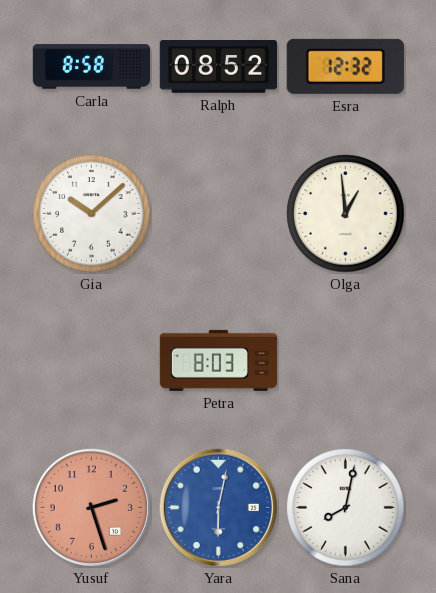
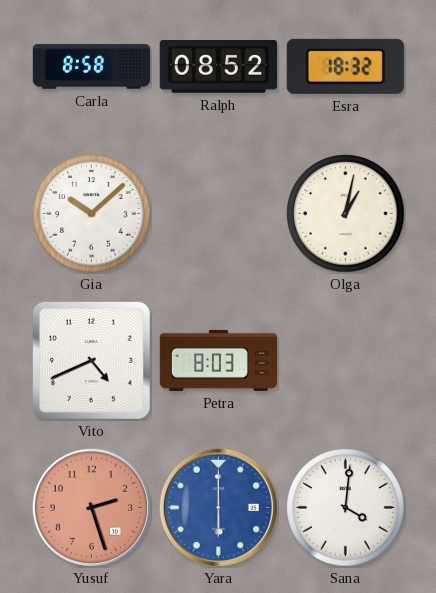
Esra: 12:32 -> 18:32
Olga: 12:59 -> 1:02
Vito: none -> 4:41
Yara: 6:02 -> 6:00
Sana: 8:02 -> 4:01
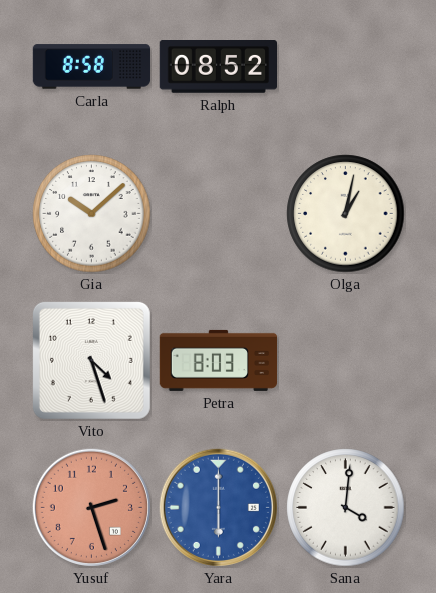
Esra: 18:32 -> none
Vito: 4:41 -> 4:27
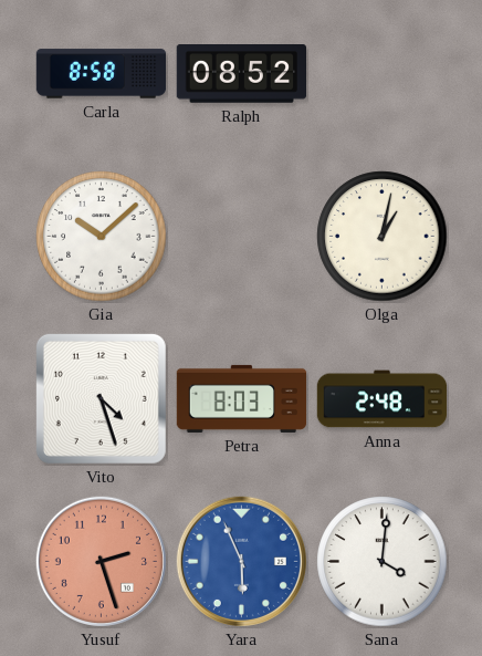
Anna: none -> 2:48
Yara: 6:00 -> 5:56
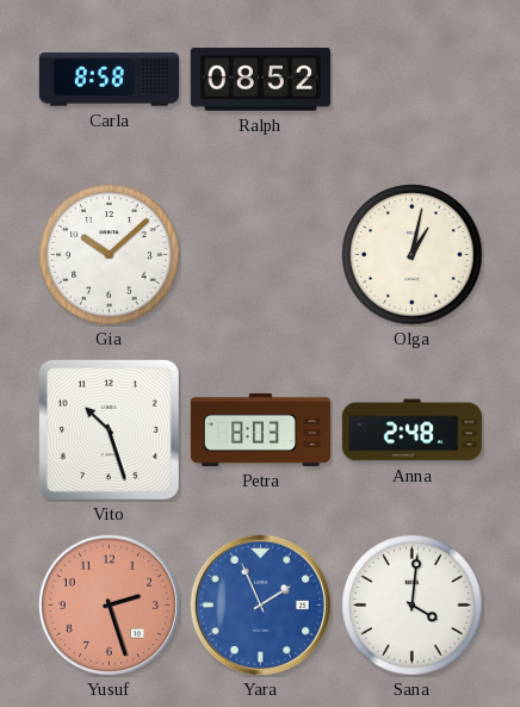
Vito: 4:27 -> 10:27
Yara: 5:56 -> 1:56
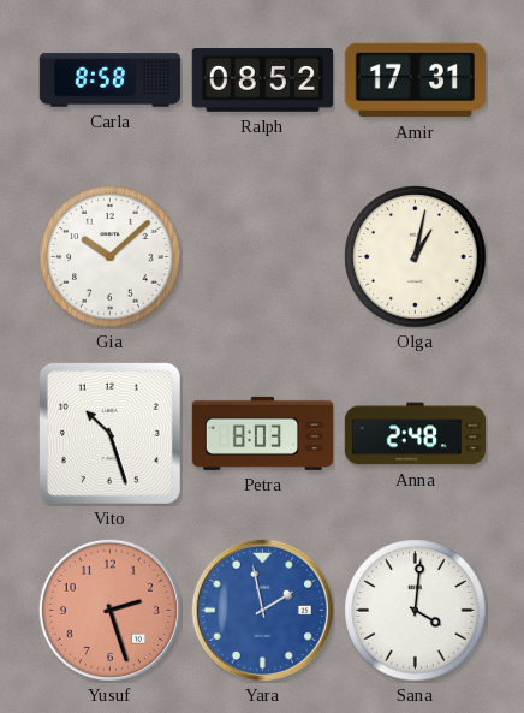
Amir: none -> 17:31
Yara: 1:56 -> 1:58
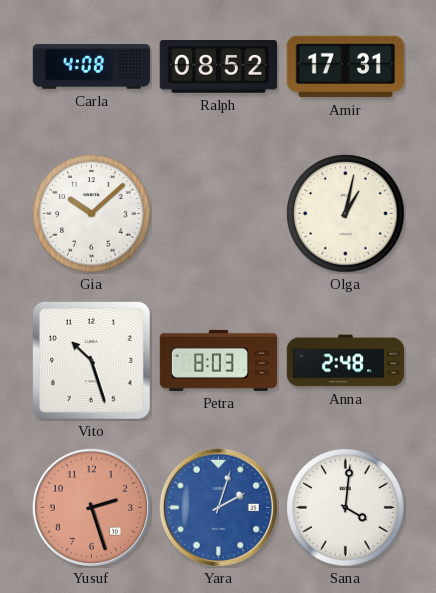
Carla: 8:58 -> 4:08
Yara: 1:58 -> 2:03
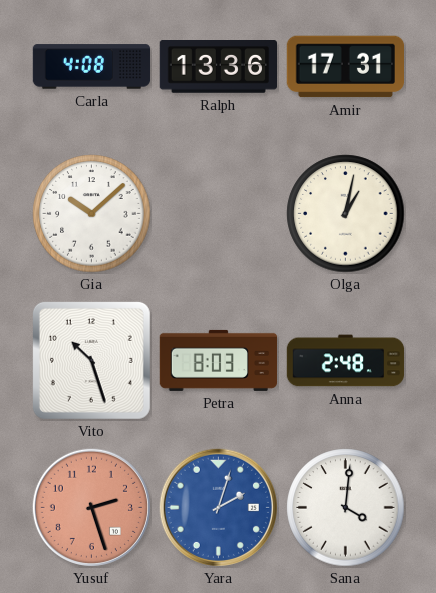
Ralph: 08:52 -> 13:36
